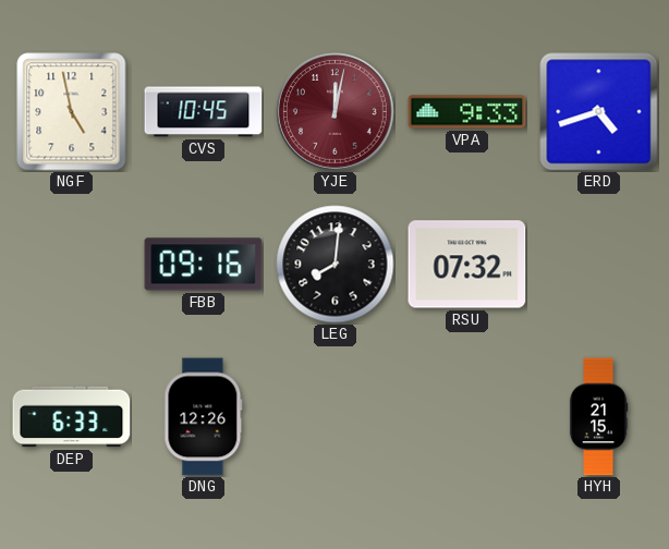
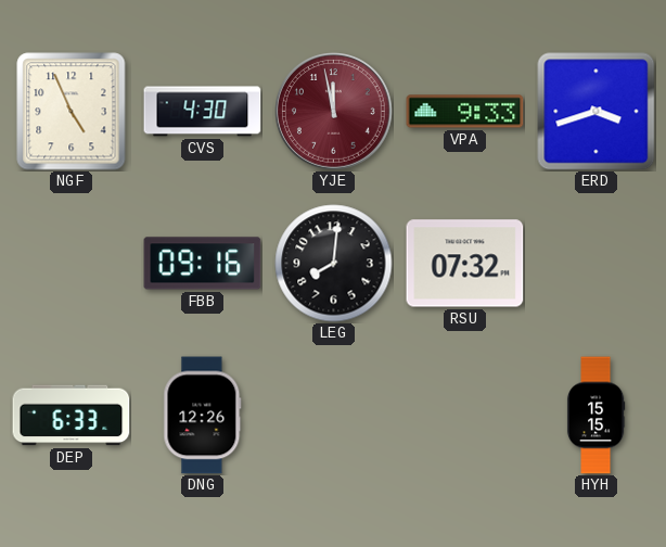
NGF: 4:58 -> 4:56
CVS: 10:45 -> 4:30
YJE: 12:02 -> 11:58
ERD: 4:42 -> 3:42
HYH: 21:15 -> 15:15
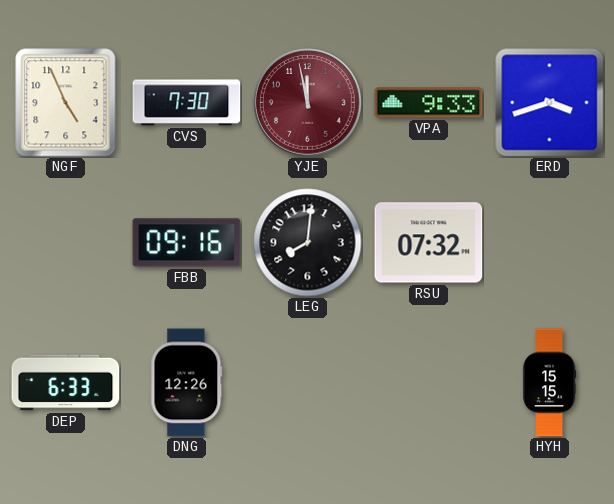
CVS: 4:30 -> 7:30
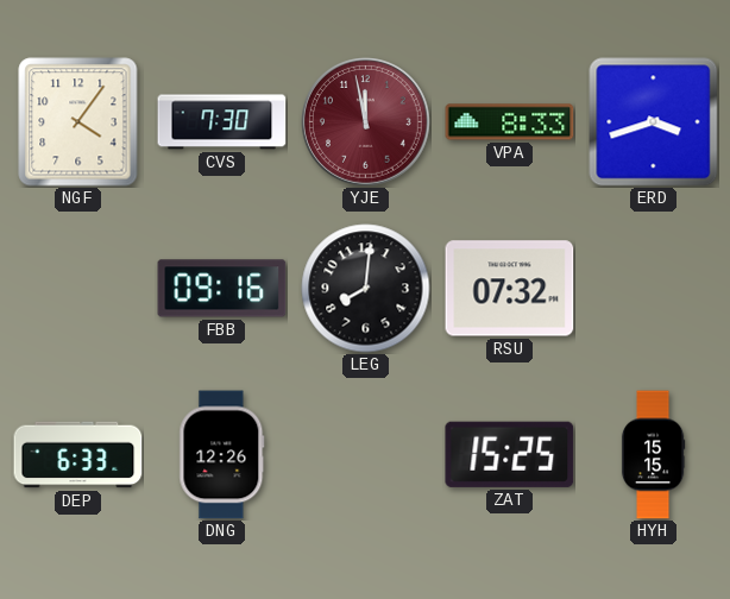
NGF: 4:56 -> 4:06
VPA: 9:33 -> 8:33
ZAT: none -> 15:25
